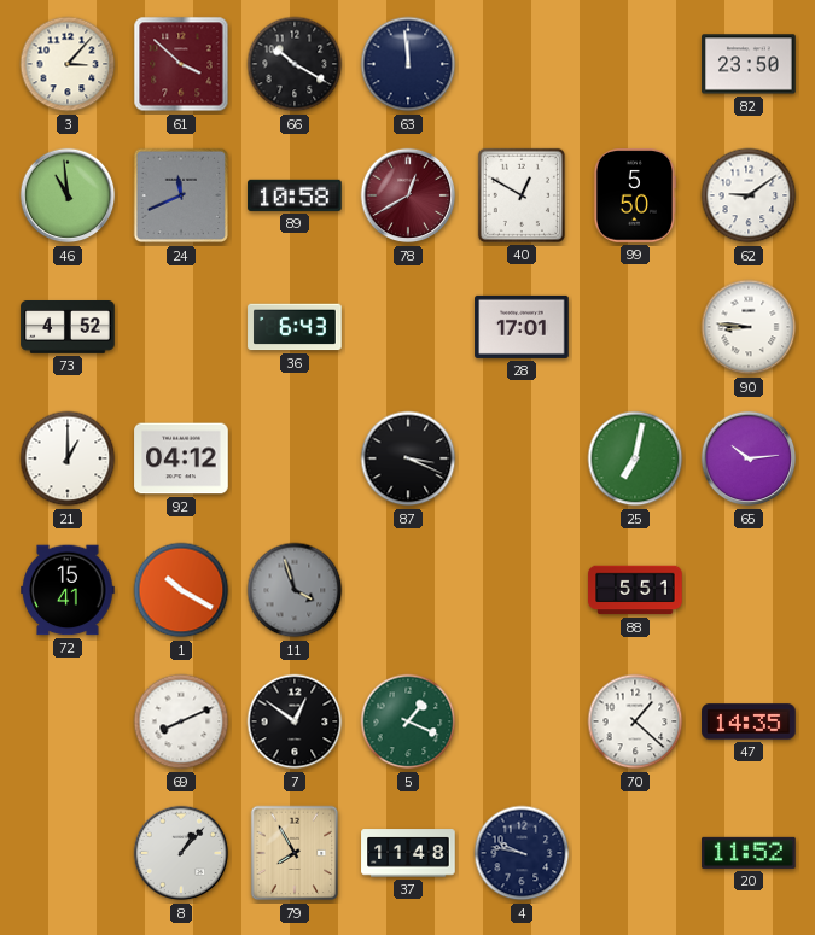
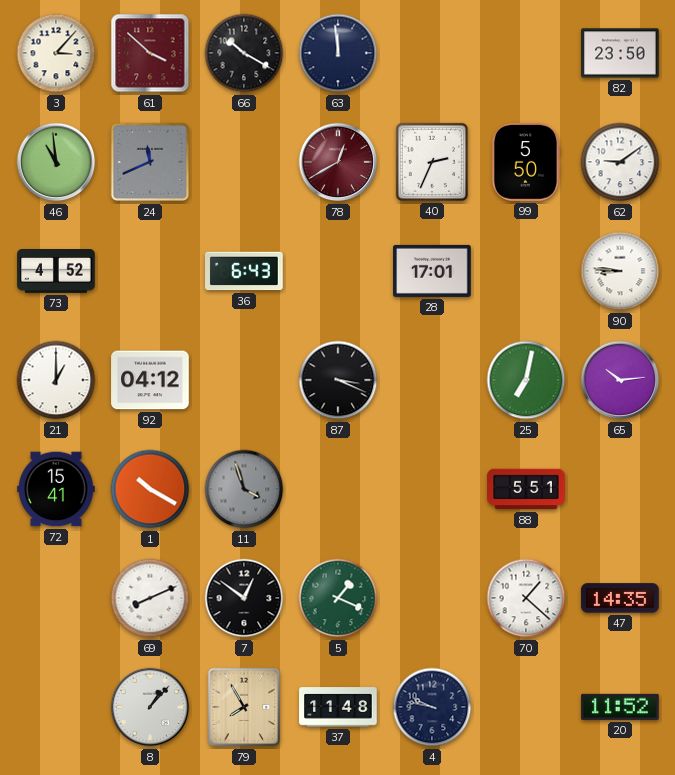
89: 10:58 -> none
40: 12:50 -> 2:34
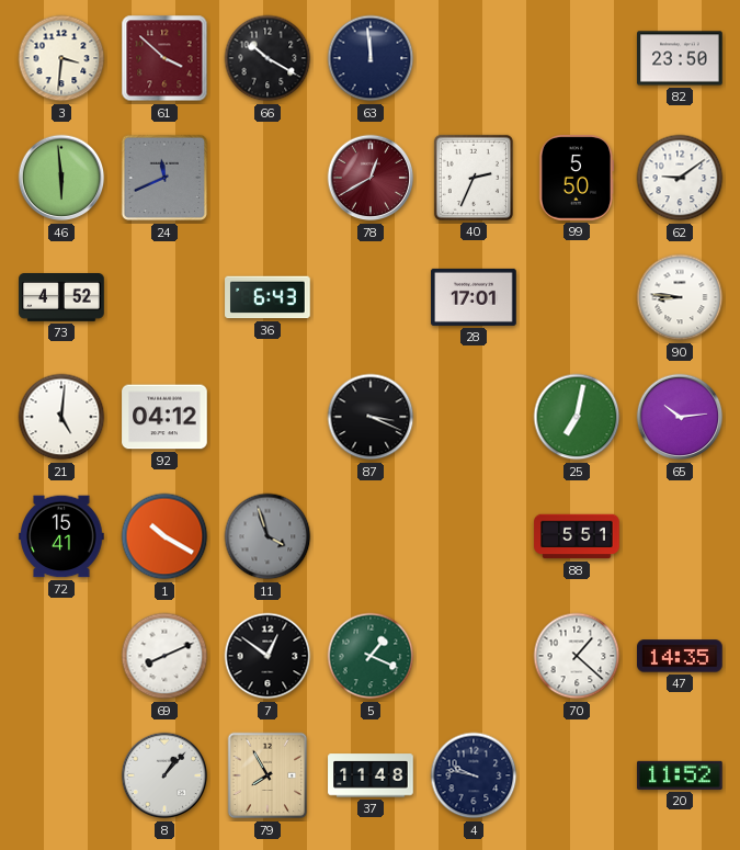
3: 3:07 -> 3:31
46: 10:59 -> 5:59
21: 1:00 -> 5:01
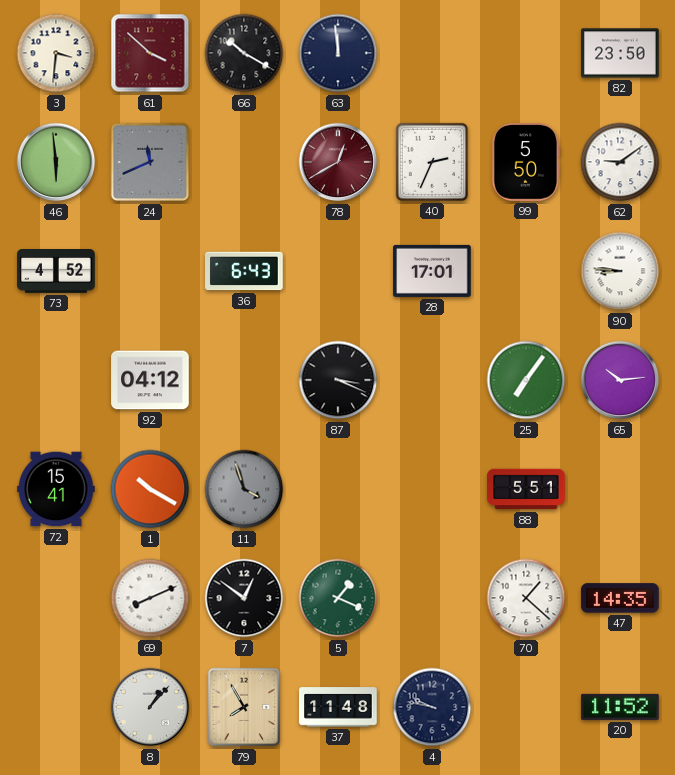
21: 5:01 -> none
25: 7:02 -> 7:06
